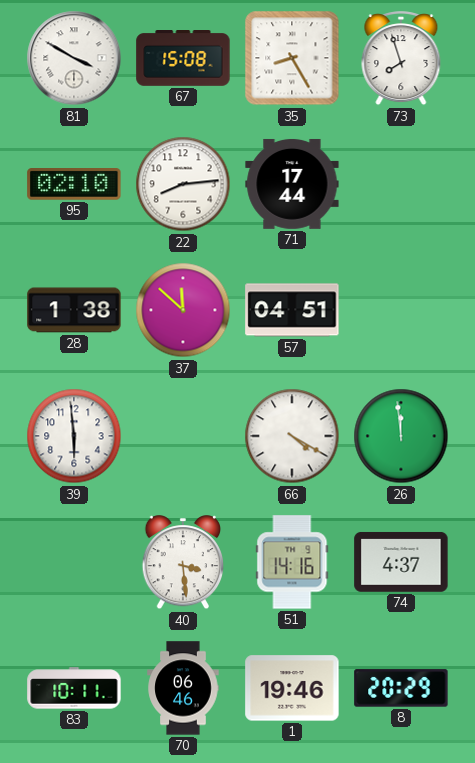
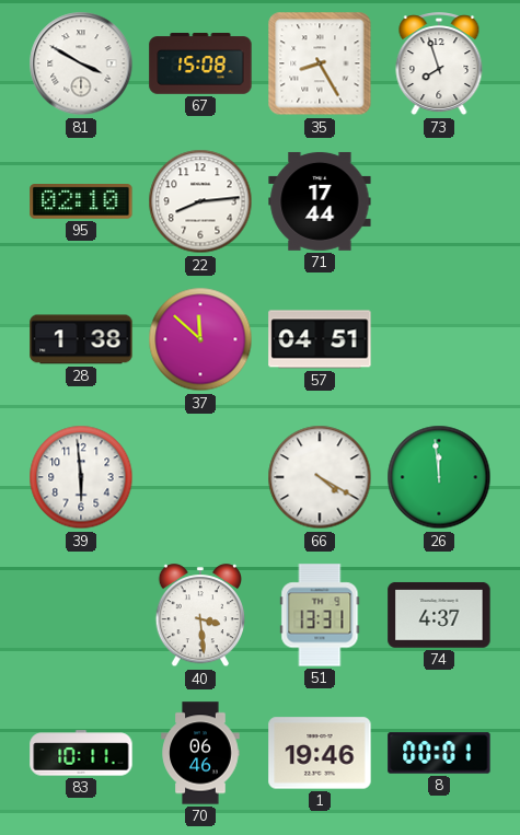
51: 14:16 -> 13:31
8: 20:29 -> 00:01
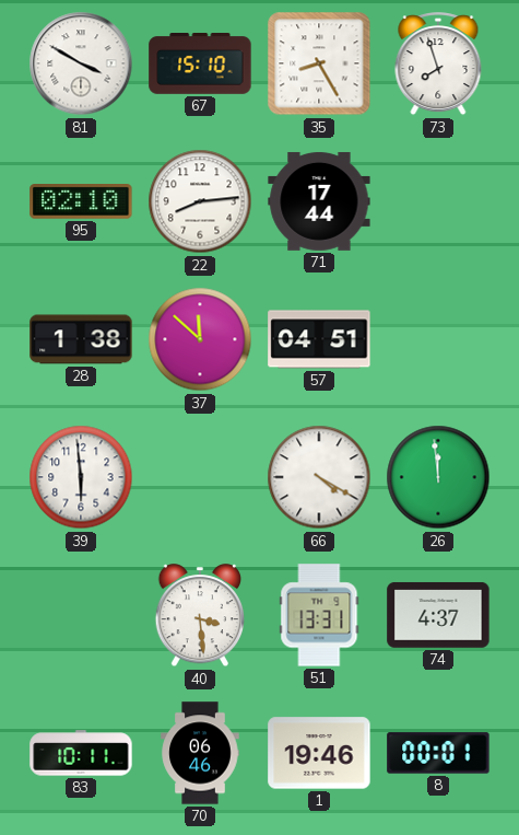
67: 15:08 -> 15:10
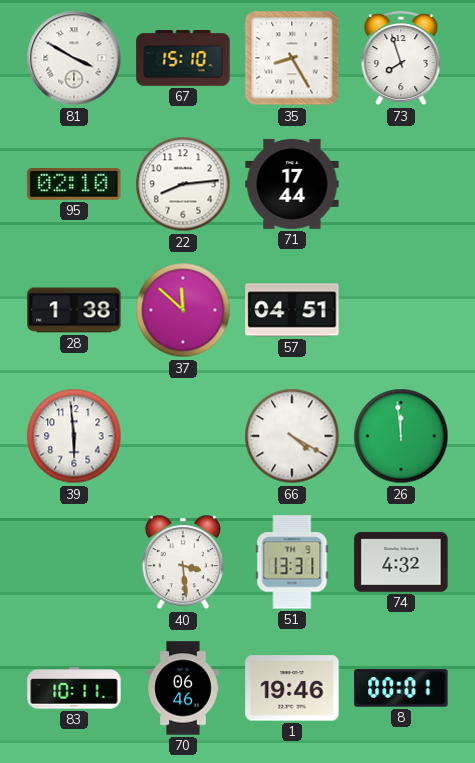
74: 4:37 -> 4:32
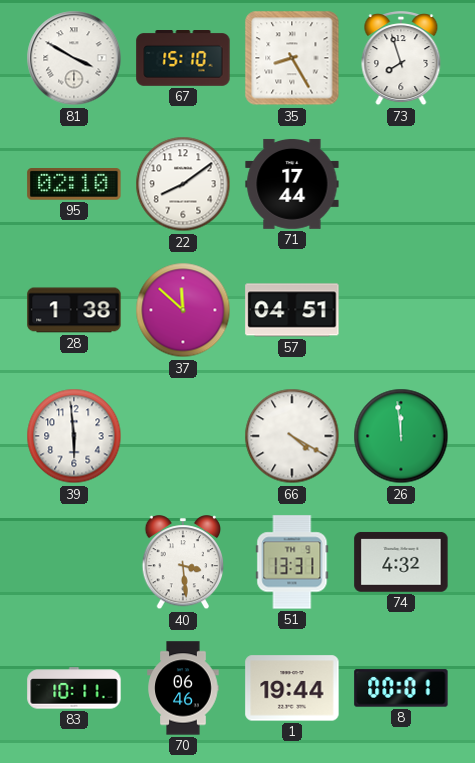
22: 8:14 -> 8:09
1: 19:46 -> 19:44
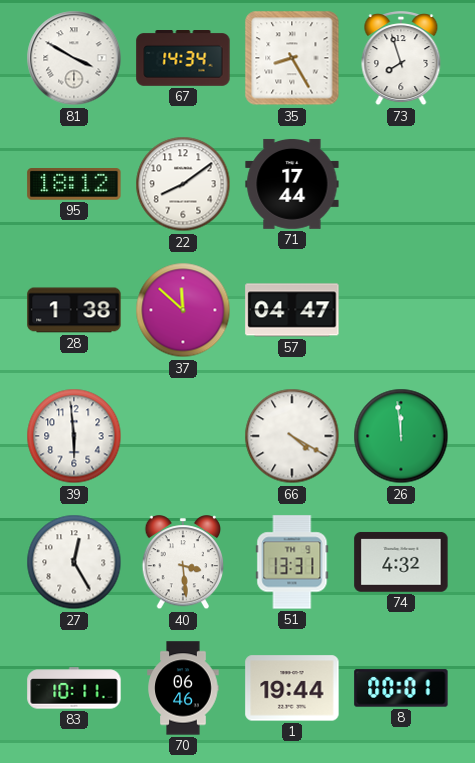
67: 15:10 -> 14:34
95: 02:10 -> 18:12
57: 04:51 -> 04:47
27: none -> 12:25
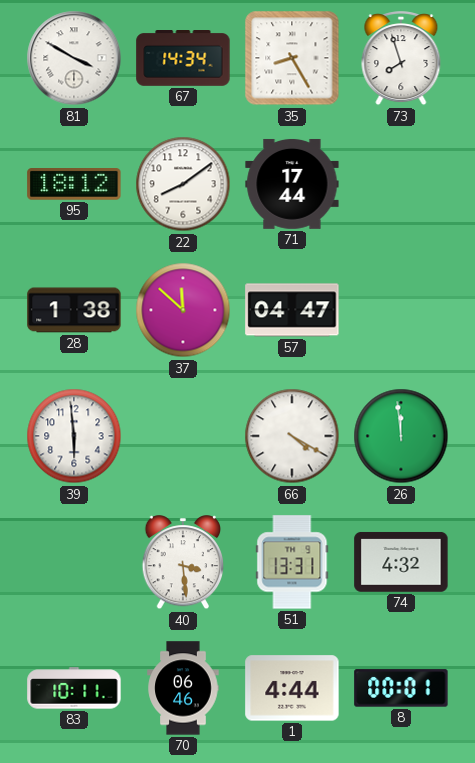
27: 12:25 -> none
1: 19:44 -> 4:44
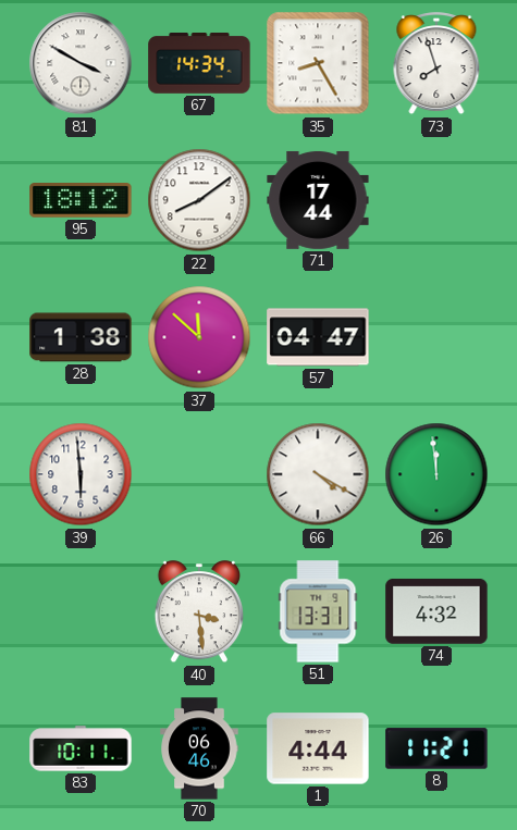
8: 00:01 -> 11:21
